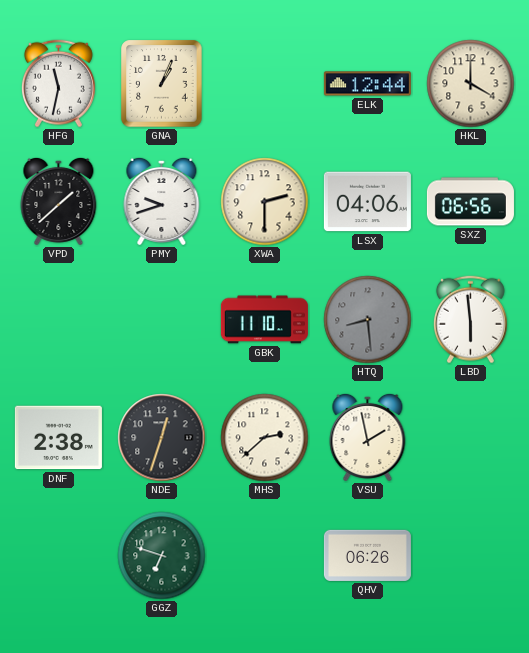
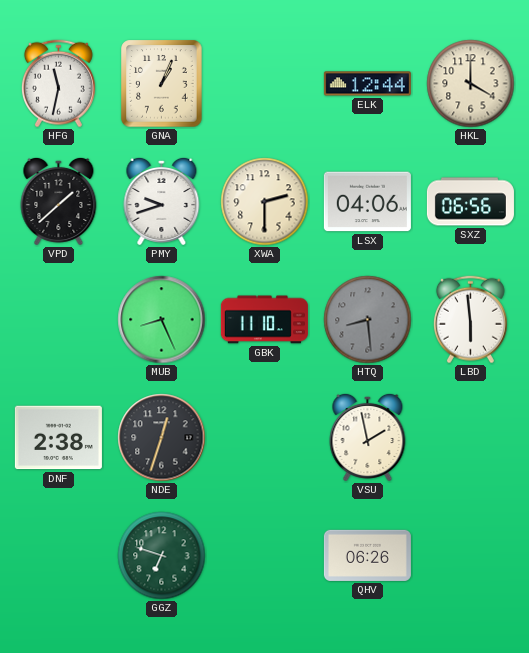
MUB: none -> 8:26
MHS: 2:38 -> none
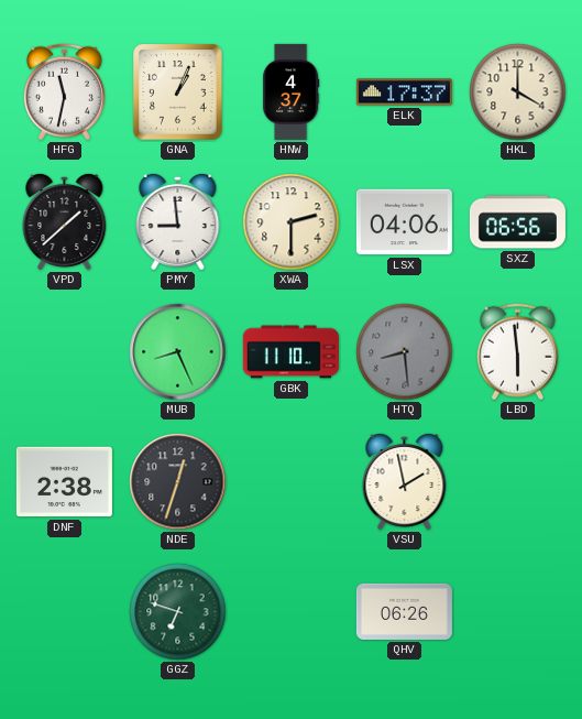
HNW: none -> 4:37
ELK: 12:44 -> 17:37
PMY: 9:42 -> 8:59
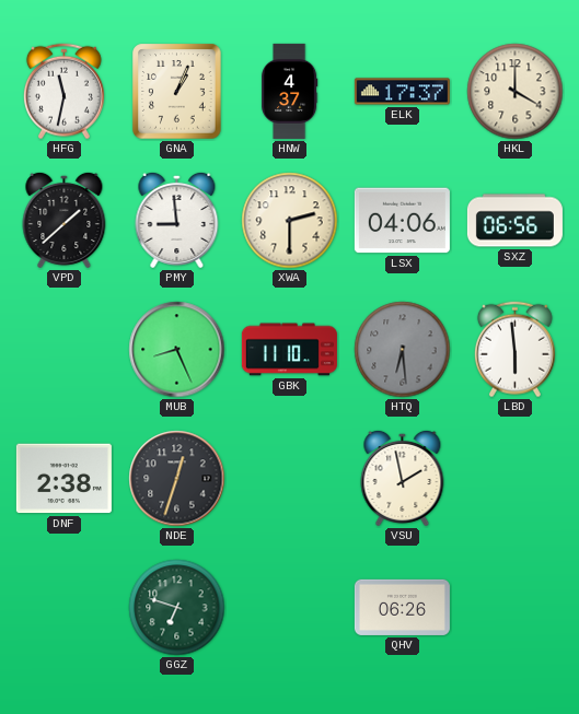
HTQ: 8:29 -> 6:29
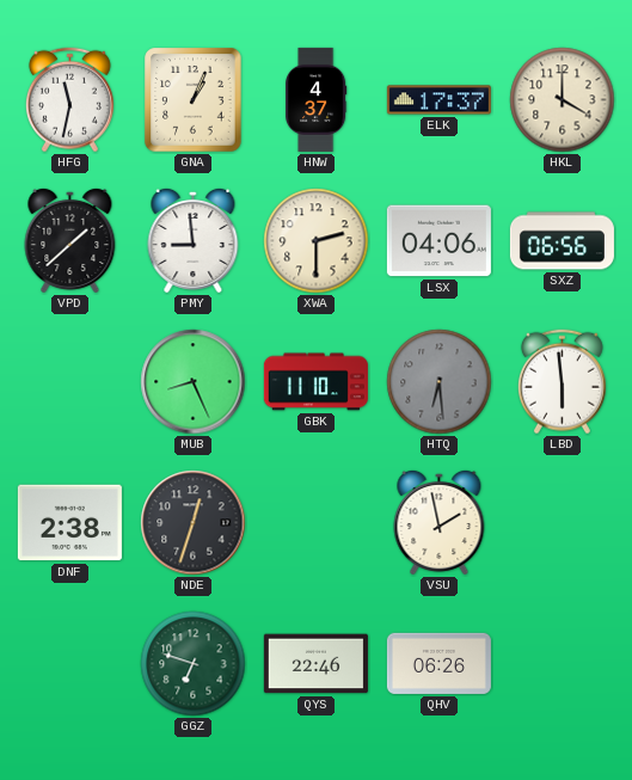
QYS: none -> 22:46
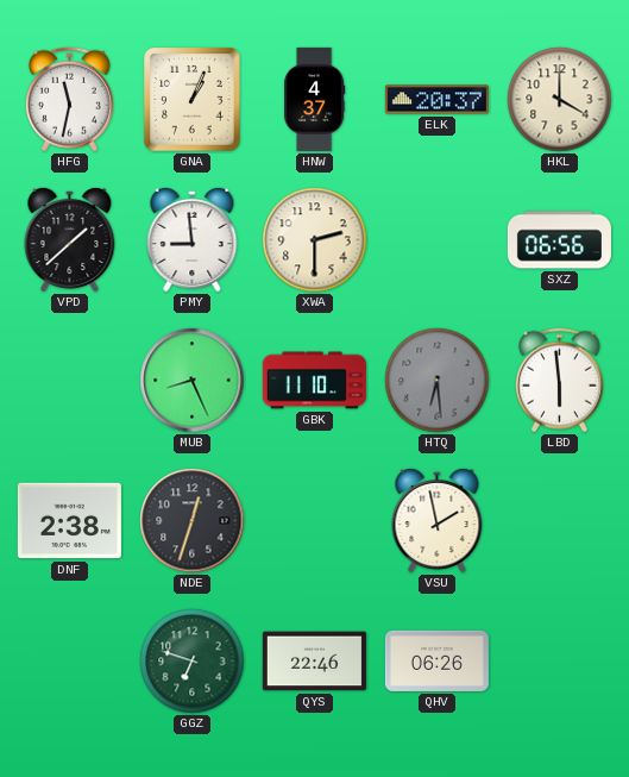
ELK: 17:37 -> 20:37
LSX: 04:06 -> none
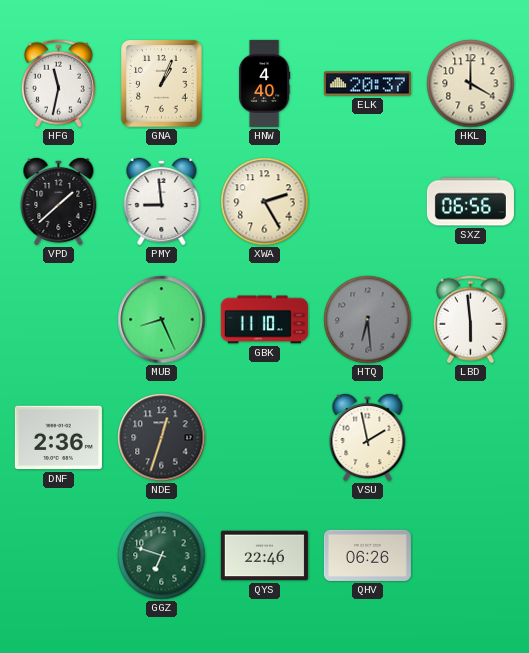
HNW: 4:37 -> 4:40
XWA: 2:30 -> 2:25
DNF: 2:38 -> 2:36
